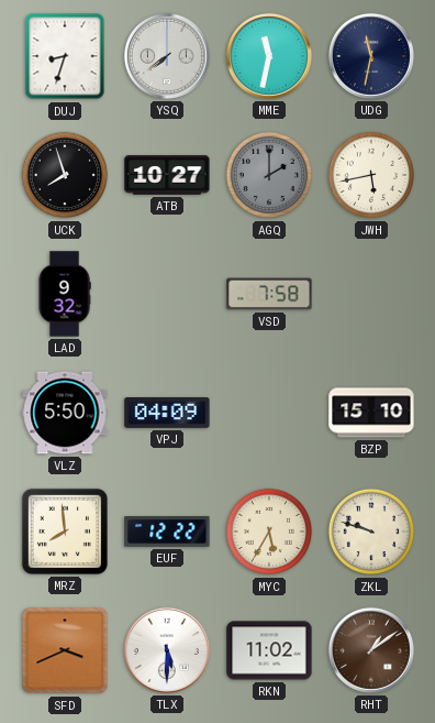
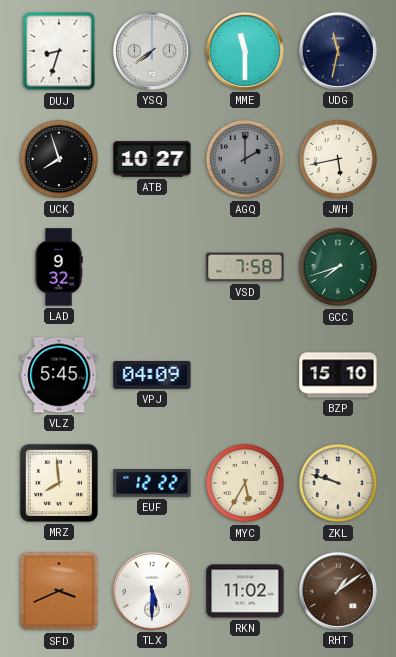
MME: 11:32 -> 11:30
GCC: none -> 7:42
VLZ: 5:50 -> 5:45
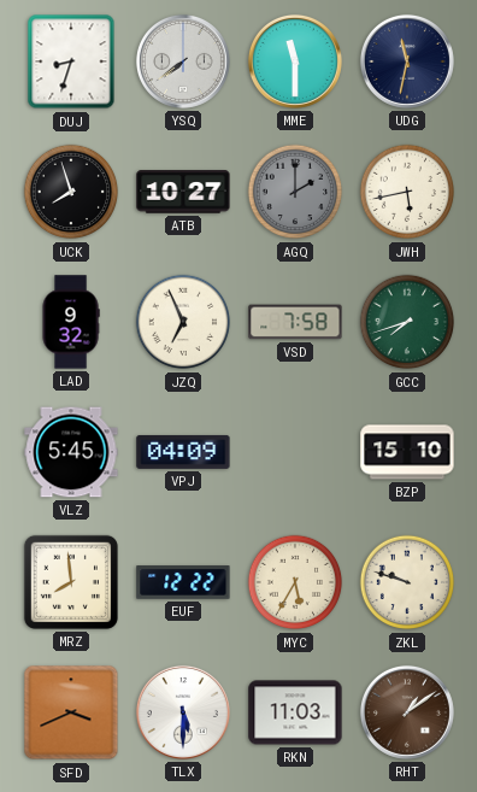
JZQ: none -> 6:56
RKN: 11:02 -> 11:03
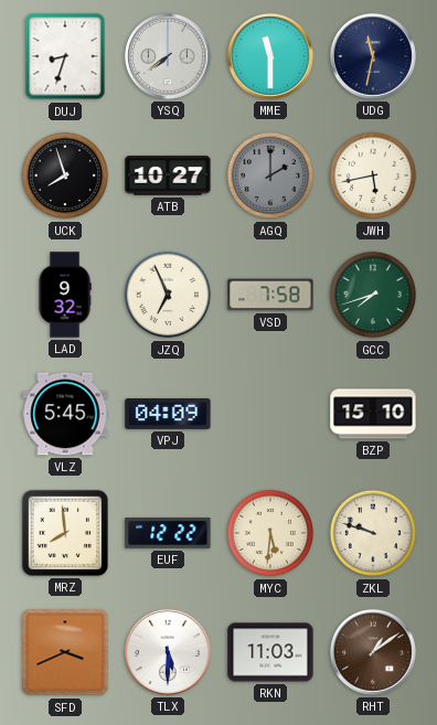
MYC: 5:35 -> 5:31
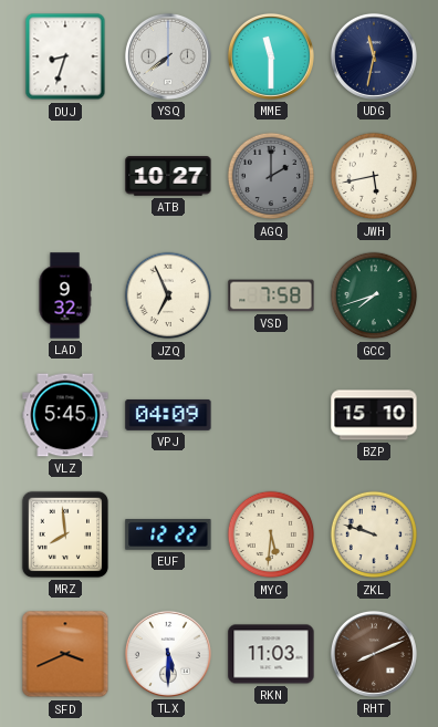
UCK: 7:57 -> none
RHT: 1:09 -> 8:11
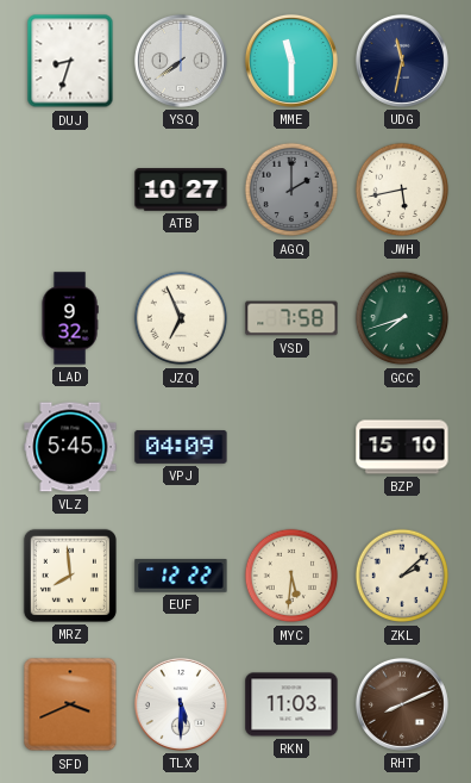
ZKL: 9:48 -> 2:08
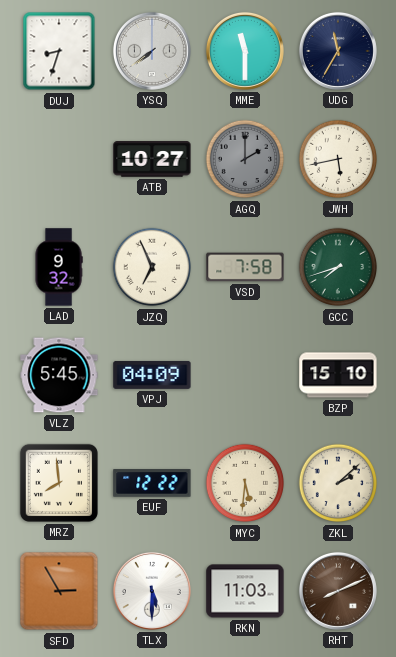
UDG: 11:32 -> 11:35
SFD: 3:41 -> 2:55
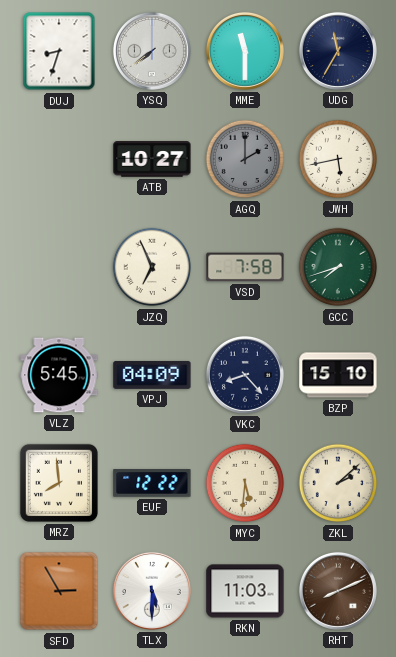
LAD: 9:32 -> none
VKC: none -> 8:23
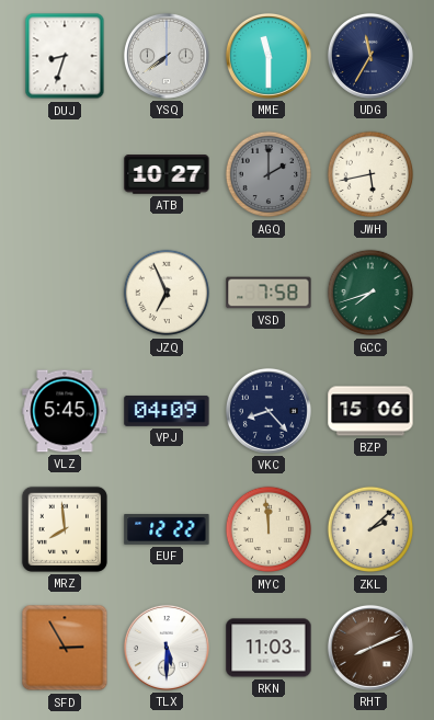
BZP: 15:10 -> 15:06
MYC: 5:31 -> 11:59
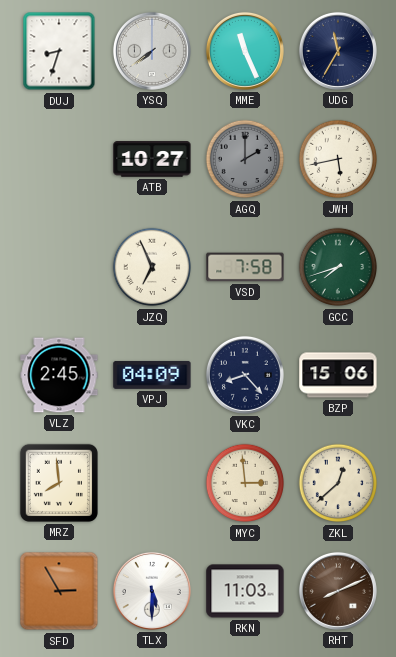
MME: 11:30 -> 11:26
VLZ: 5:45 -> 2:45
EUF: 12:22 -> none
MYC: 11:59 -> 2:59
ZKL: 2:08 -> 12:38
